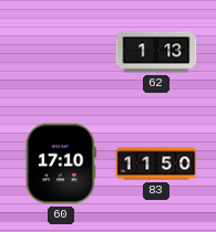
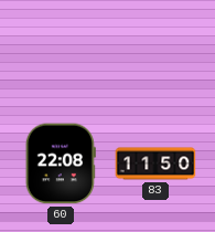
62: 1:13 -> none
60: 17:10 -> 22:08
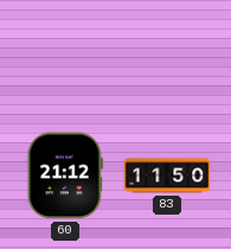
60: 22:08 -> 21:12
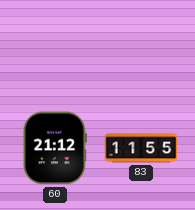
83: 11:50 -> 11:55
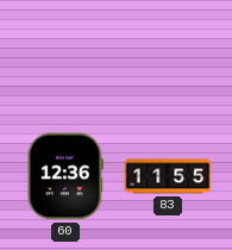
60: 21:12 -> 12:36
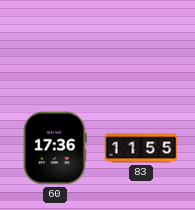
60: 12:36 -> 17:36
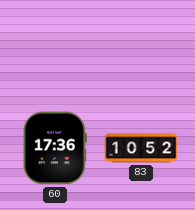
83: 11:55 -> 10:52
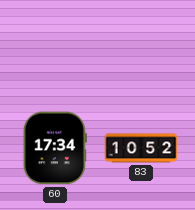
60: 17:36 -> 17:34
